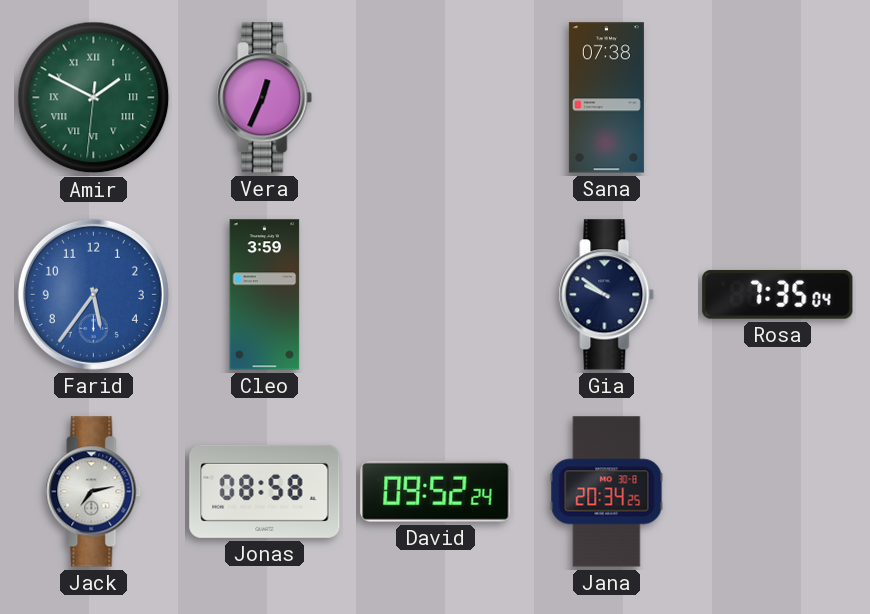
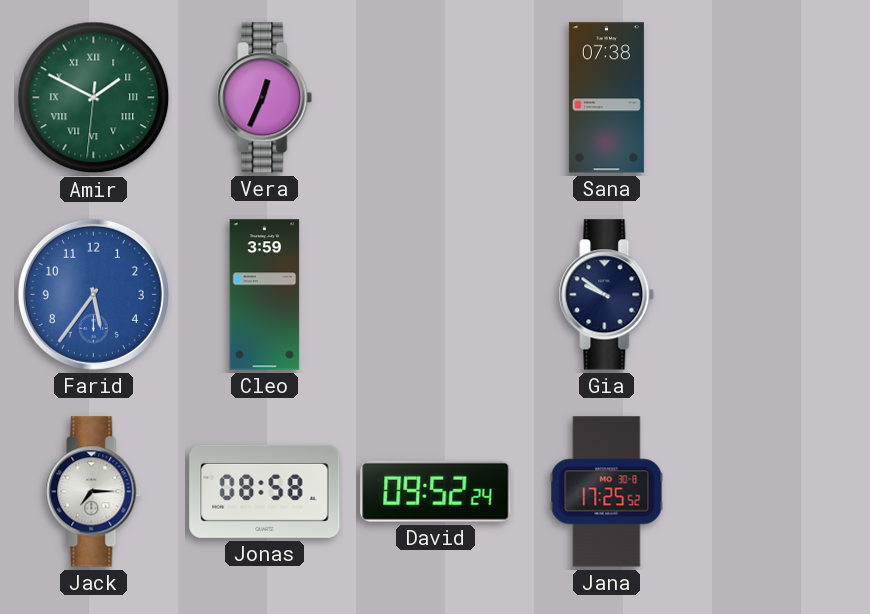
Rosa: 7:35 -> none
Jack: 7:13 -> 7:15
Jana: 20:34 -> 17:25
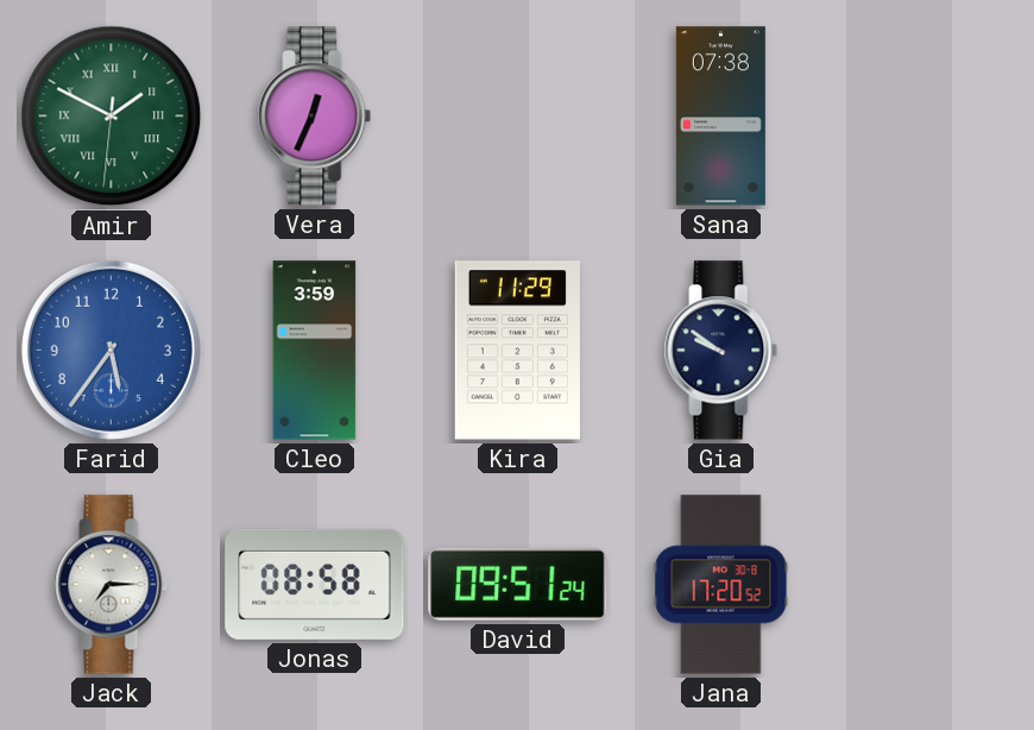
Kira: none -> 11:29
David: 09:52 -> 09:51
Jana: 17:25 -> 17:20
